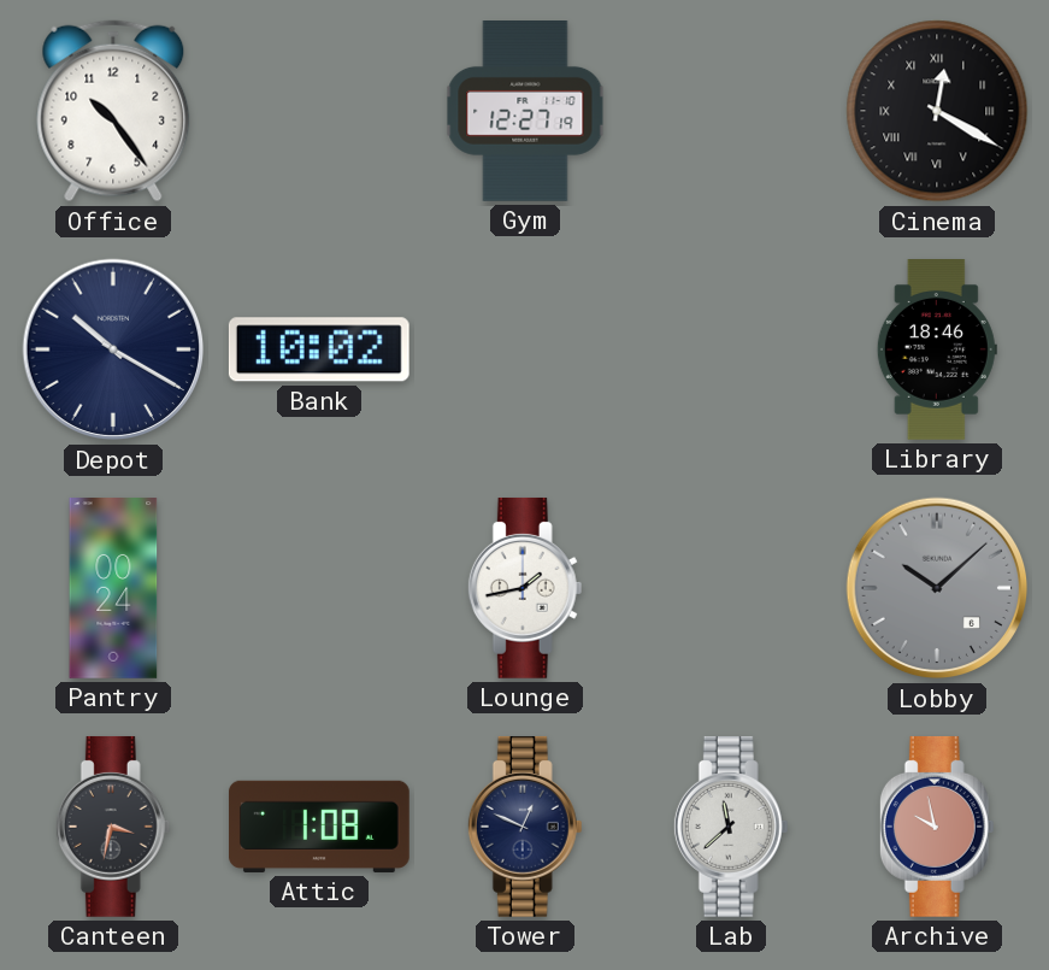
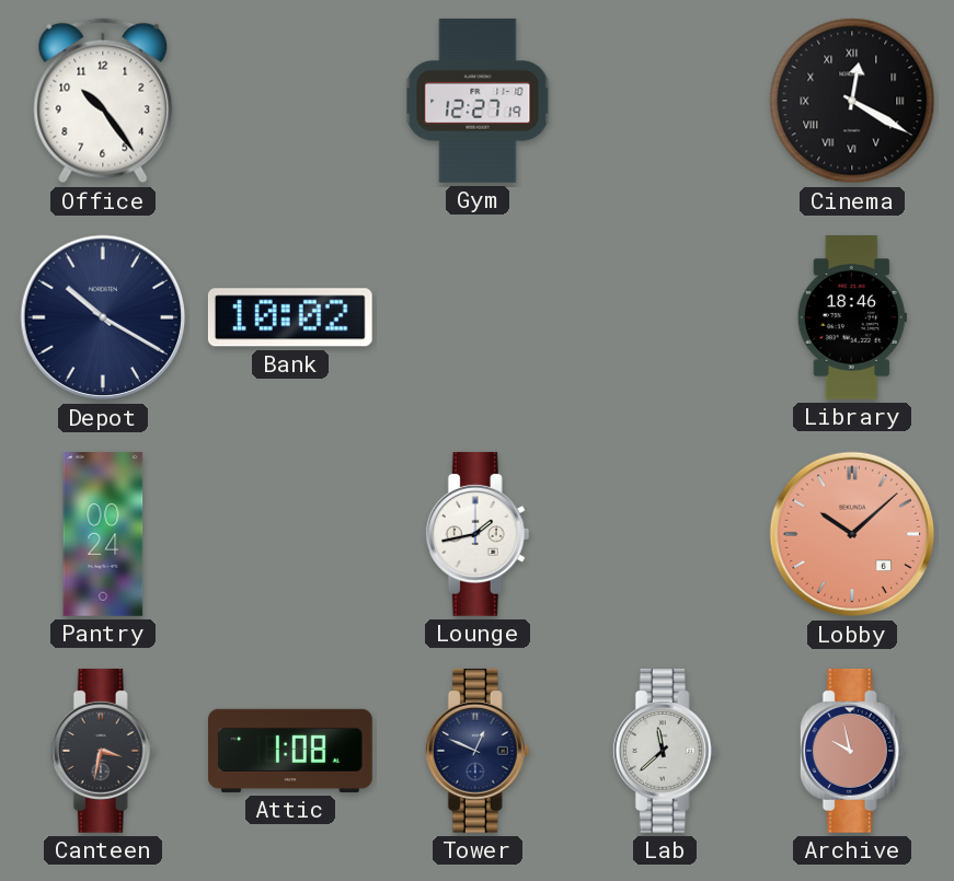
Lobby dial: grey -> salmon
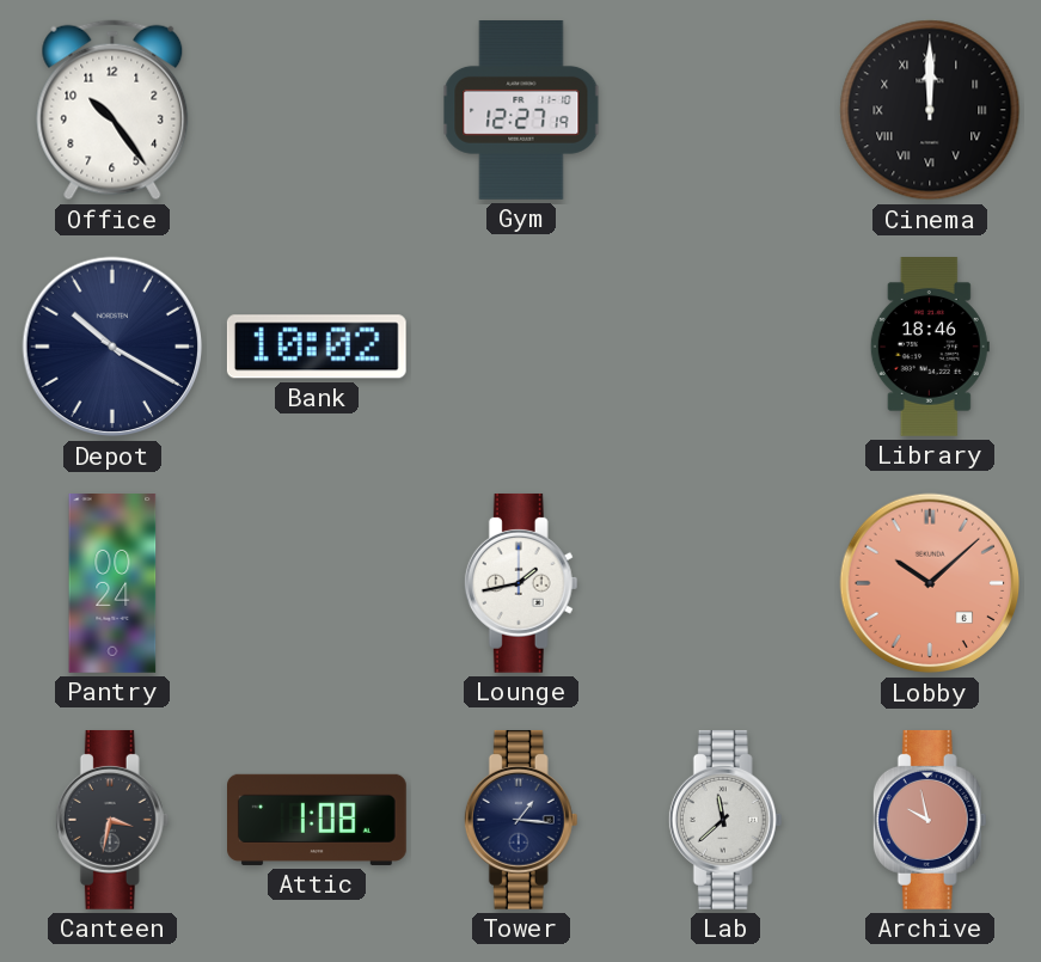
Cinema: 12:20 -> 12:00
Tower: 12:49 -> 1:16
